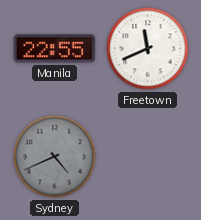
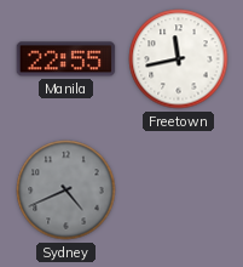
Freetown: 11:41 -> 11:43
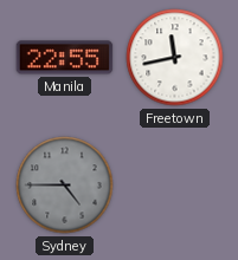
Sydney: 4:41 -> 4:45
